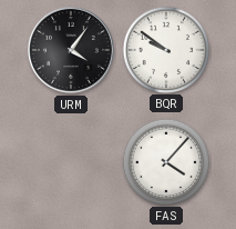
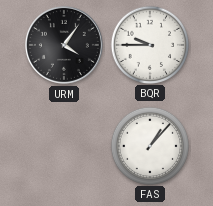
BQR: 9:51 -> 9:45
FAS: 4:07 -> 1:07
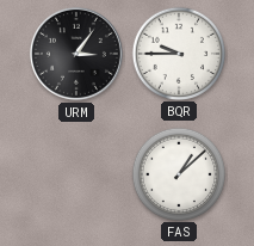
URM: 4:06 -> 3:06
FAS: 1:07 -> 1:08
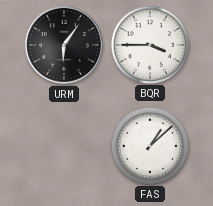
URM: 3:06 -> 6:06
BQR: 9:45 -> 3:45
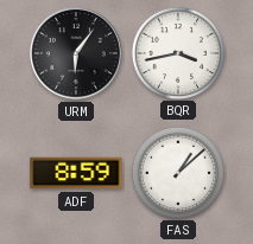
BQR: 3:45 -> 3:43
ADF: none -> 8:59
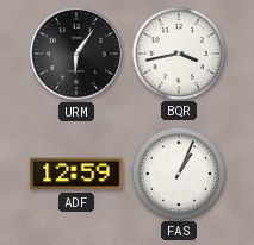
ADF: 8:59 -> 12:59
FAS: 1:08 -> 1:04
